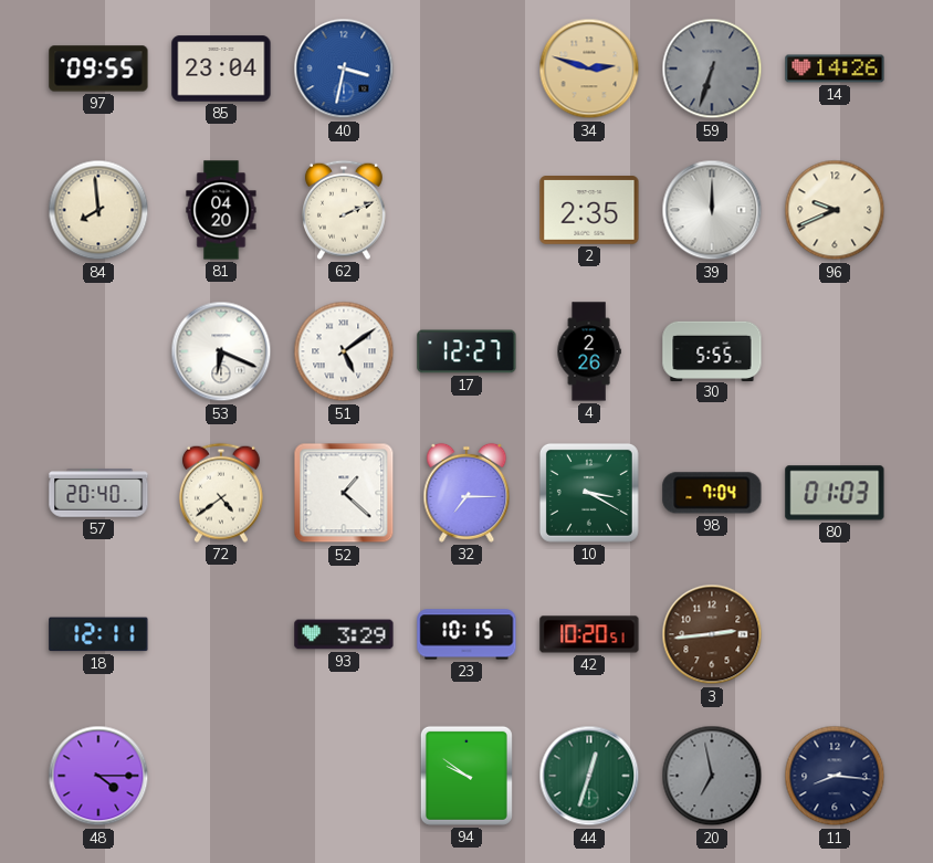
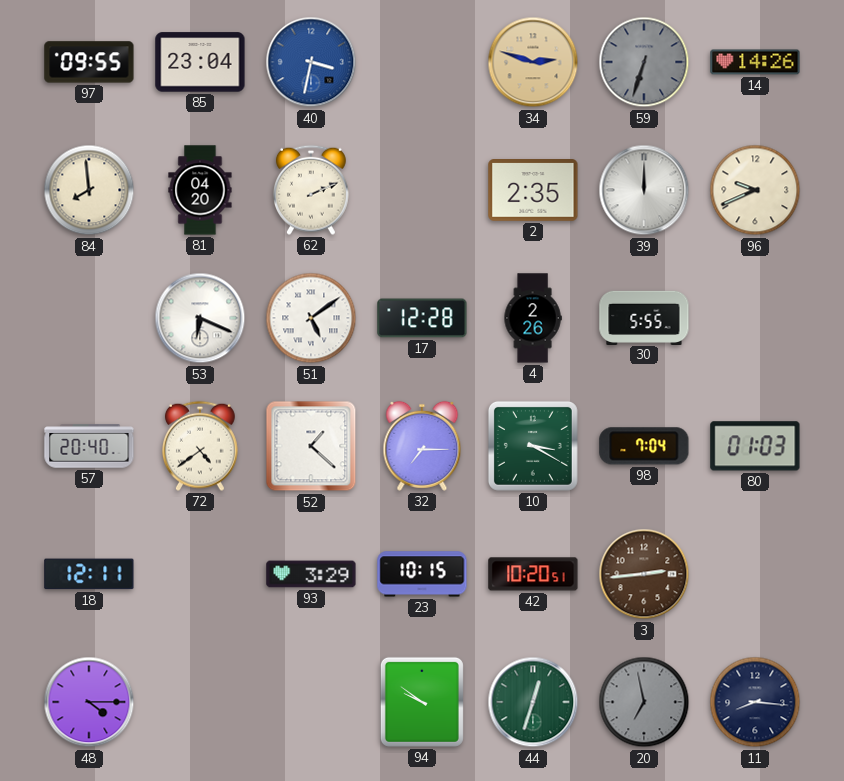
17: 12:27 -> 12:28
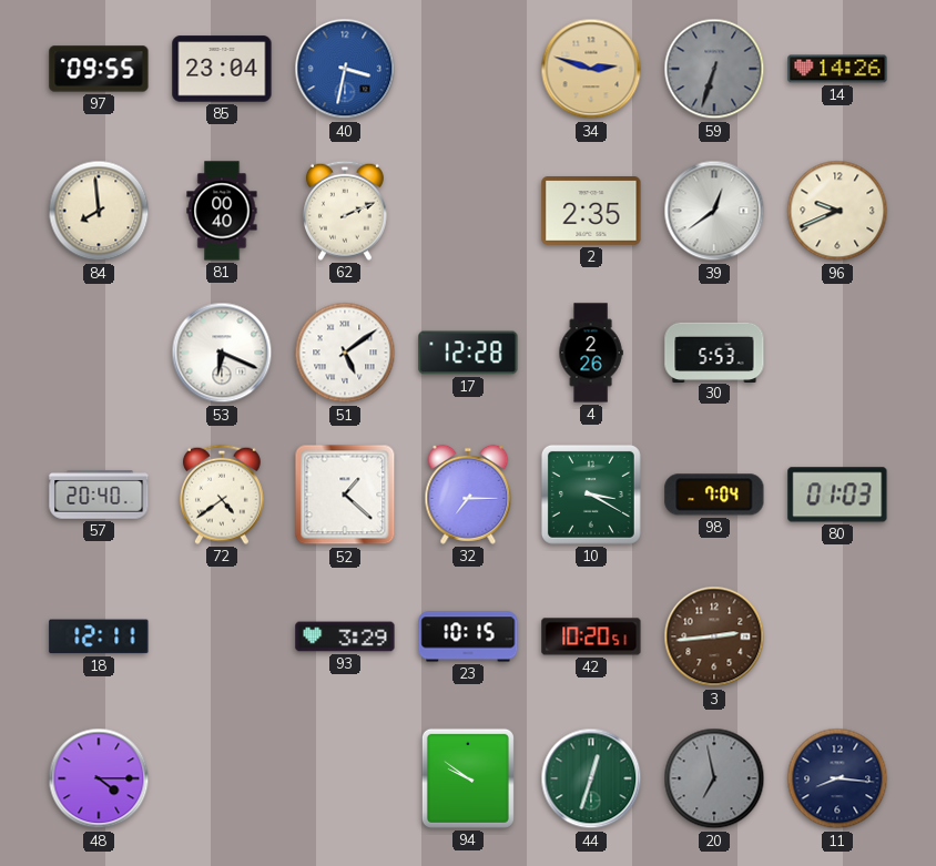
81: 04:20 -> 00:40
39: 12:00 -> 12:39
30: 5:55 -> 5:53
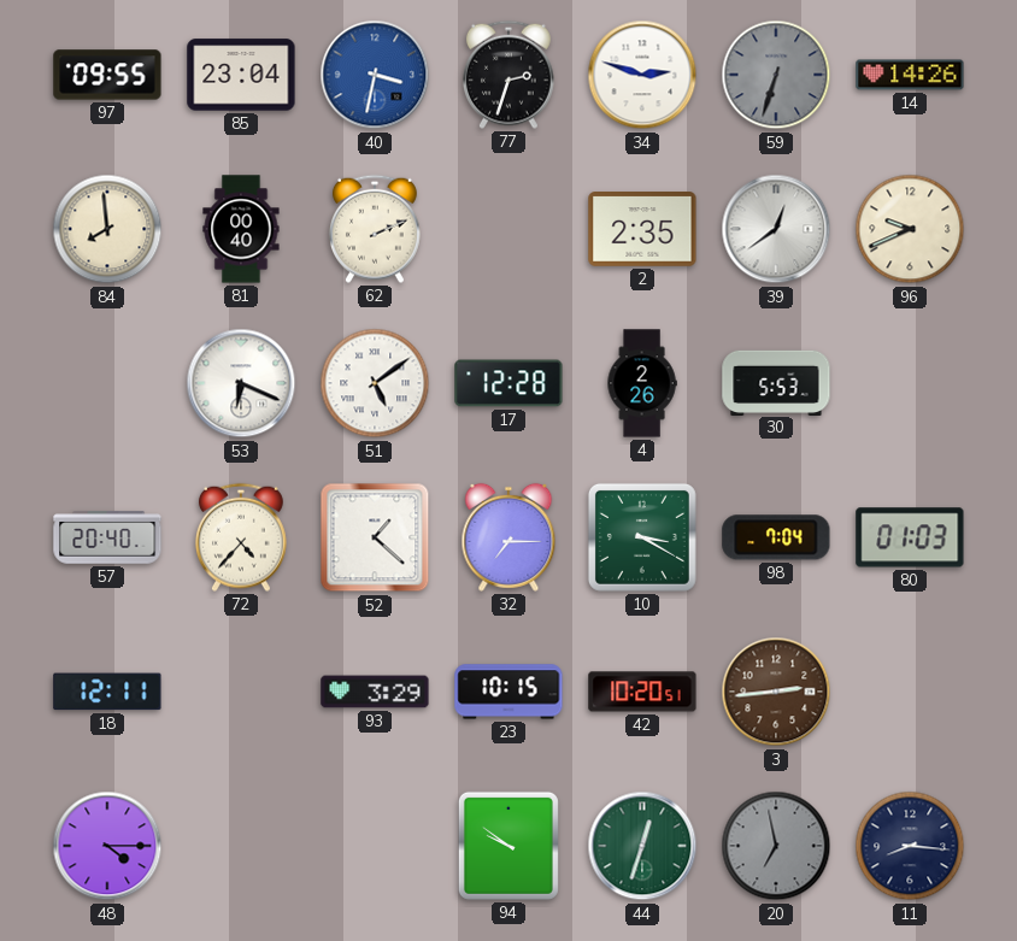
77: none -> 2:33
34 dial: champagne -> white
72: 4:39 -> 4:37
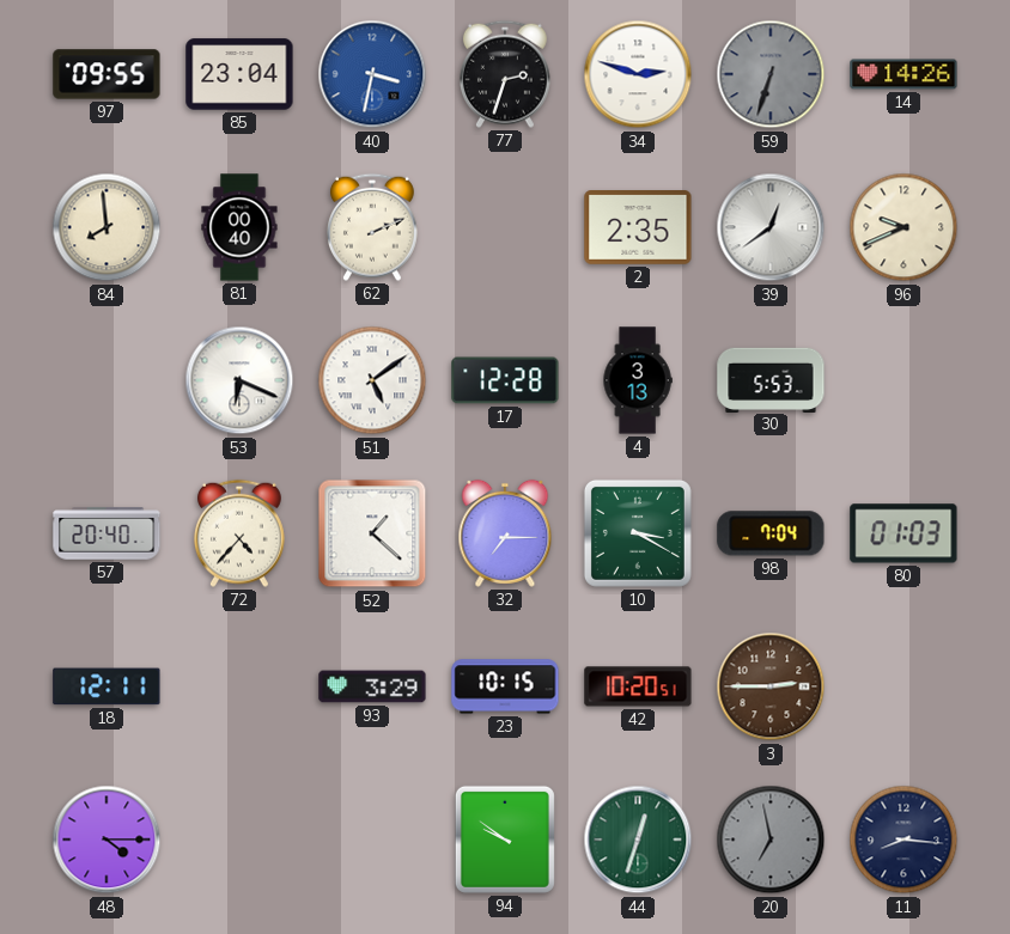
4: 2:26 -> 3:13
3: 2:44 -> 2:45
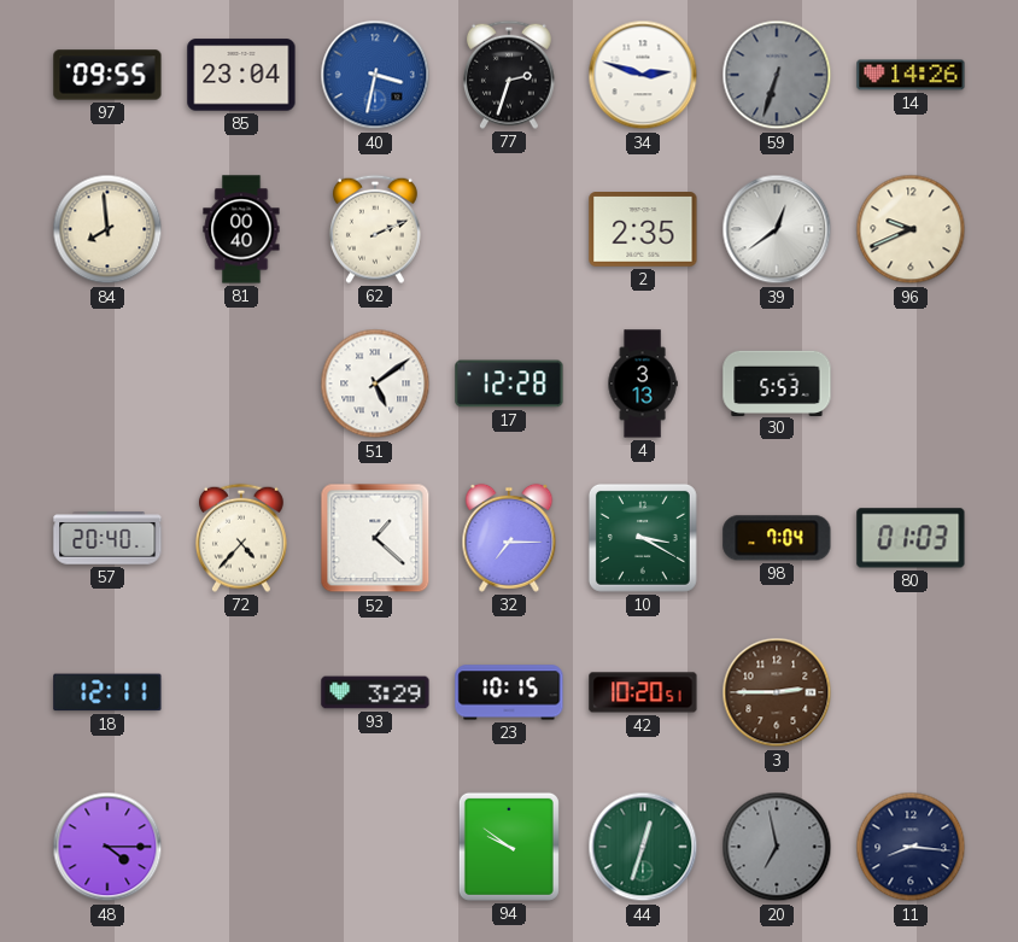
53: 6:19 -> none
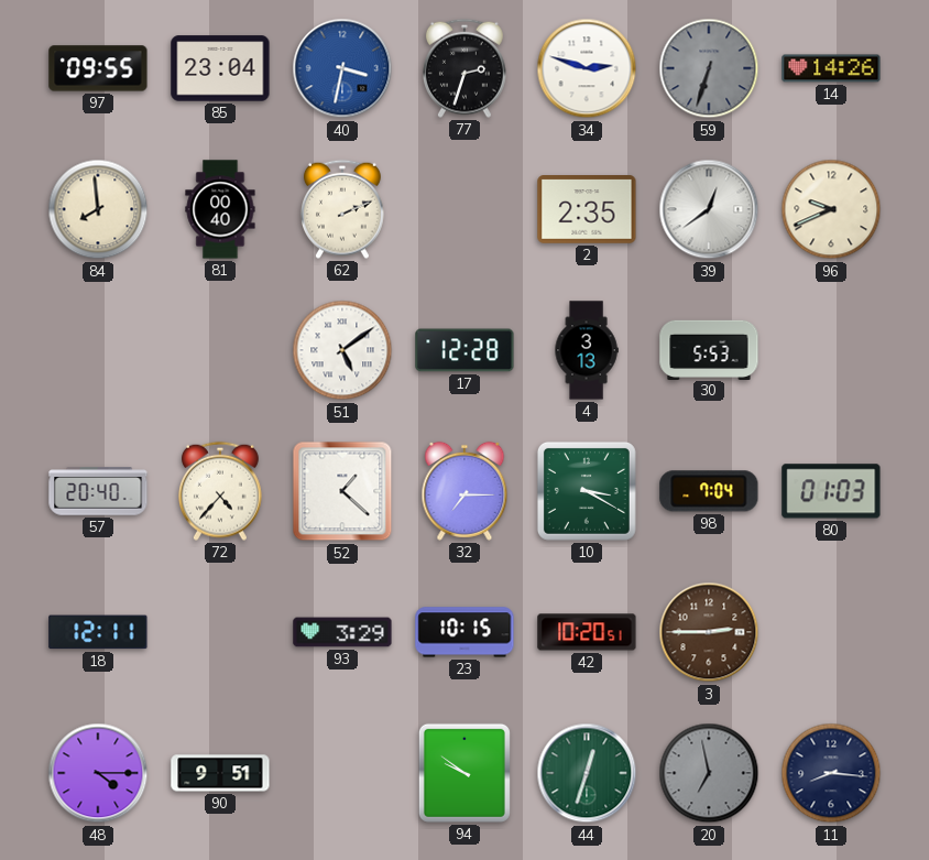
90: none -> 9:51
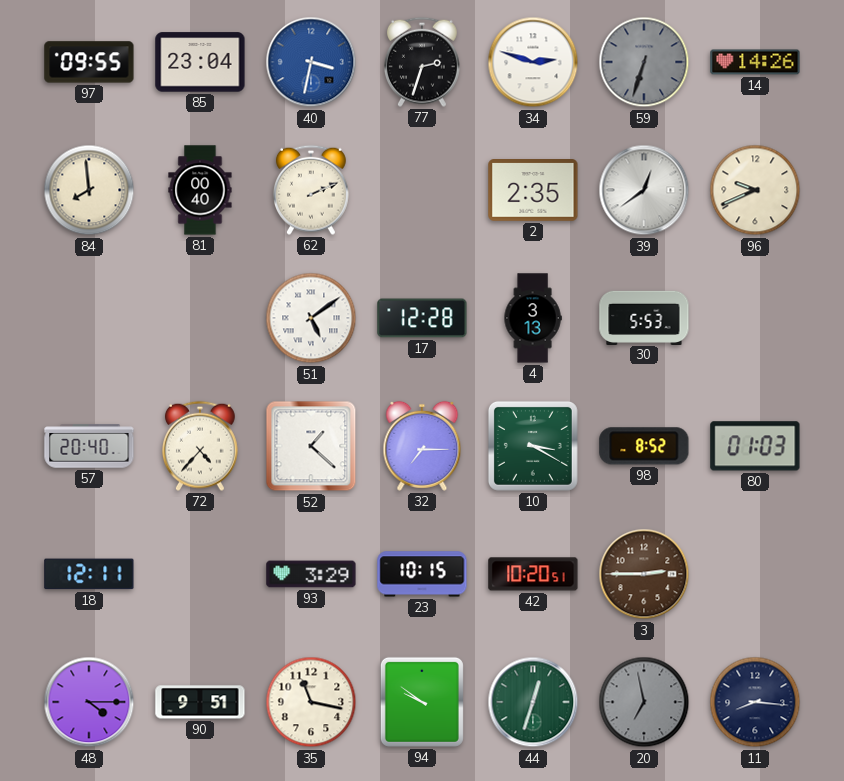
98: 7:04 -> 8:52
35: none -> 11:17
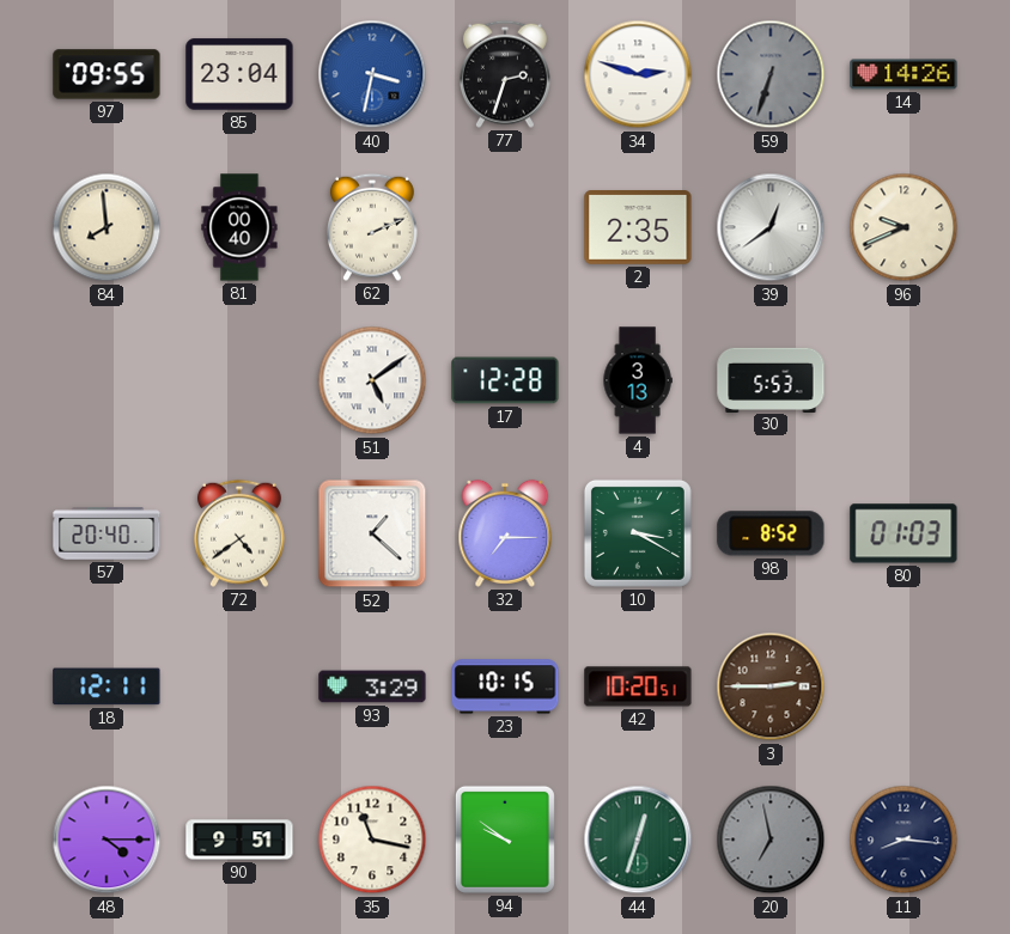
72: 4:37 -> 4:39
